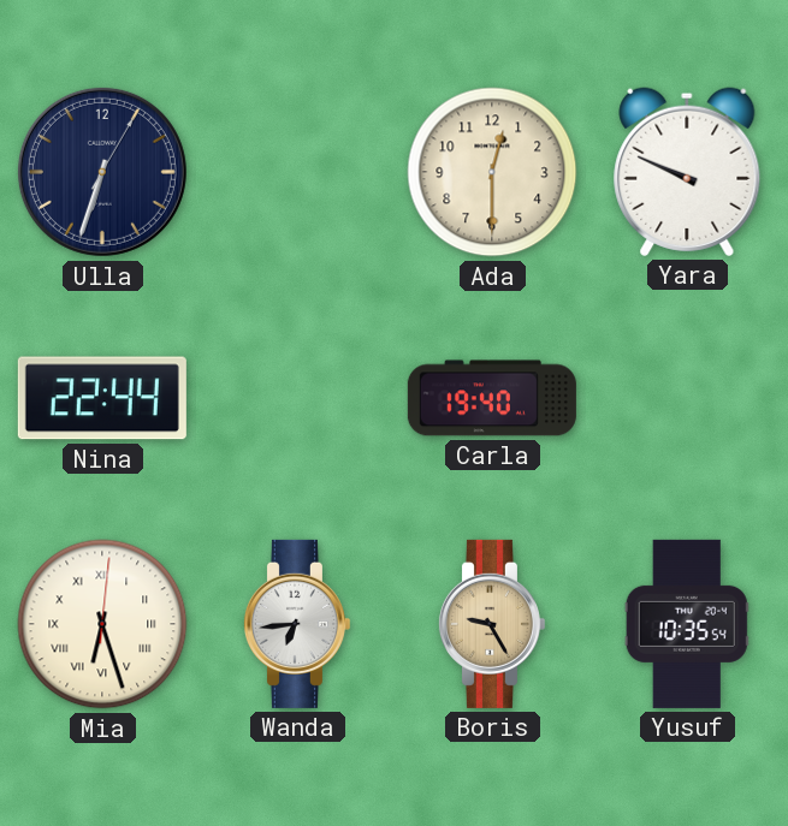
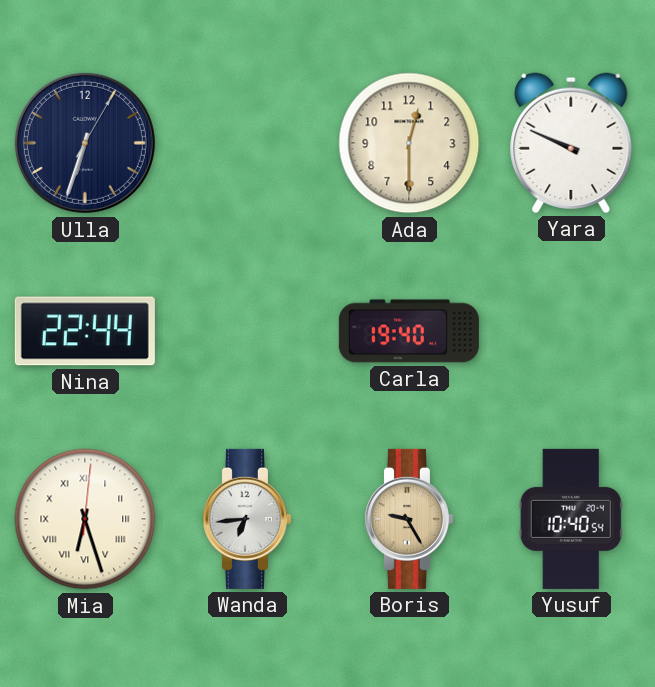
Yusuf: 10:35 -> 10:40
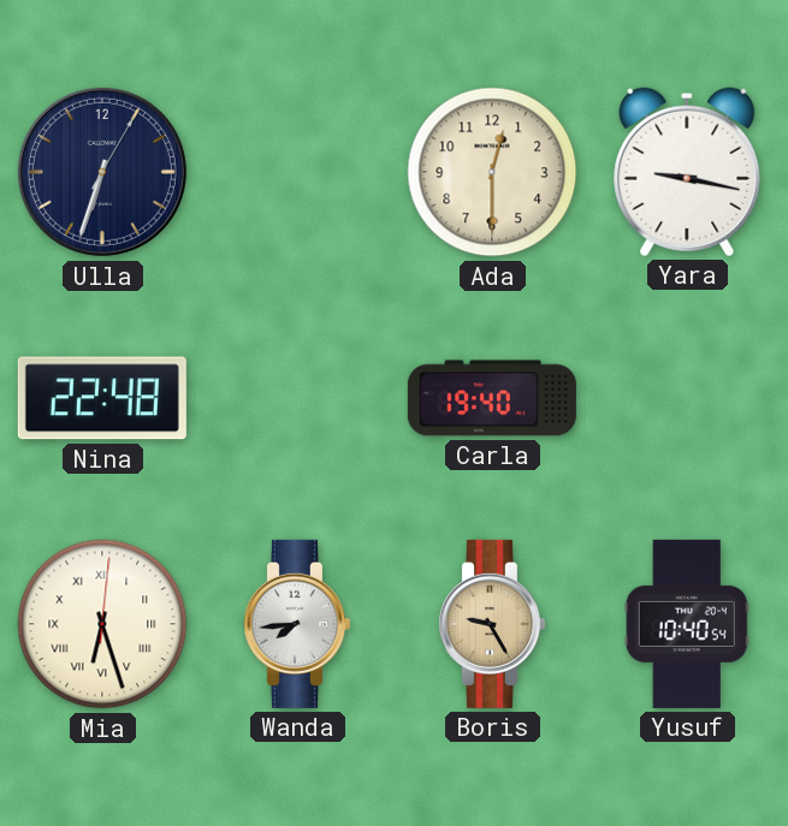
Yara: 9:49 -> 9:17
Nina: 22:44 -> 22:48
Wanda: 6:44 -> 7:44
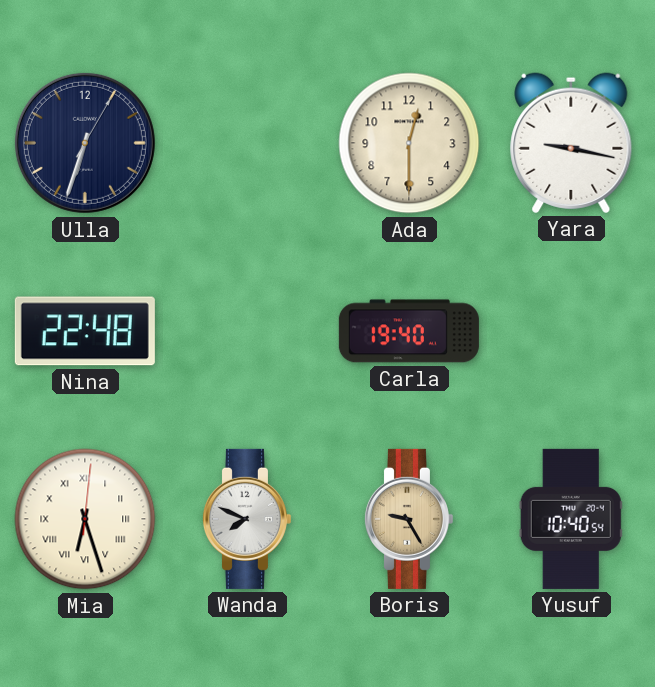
Wanda: 7:44 -> 7:49
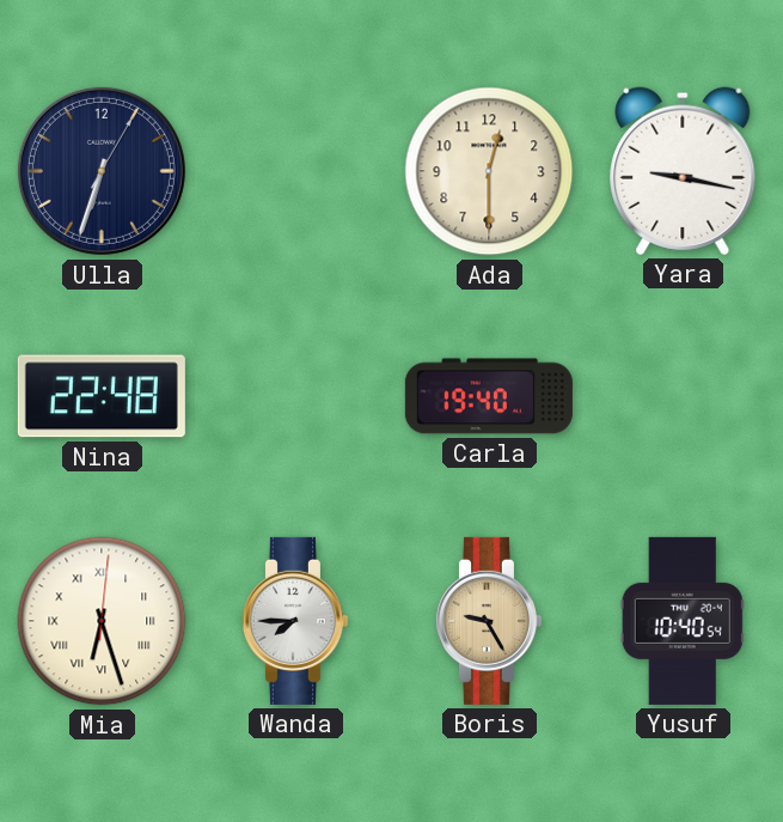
Wanda: 7:49 -> 7:45
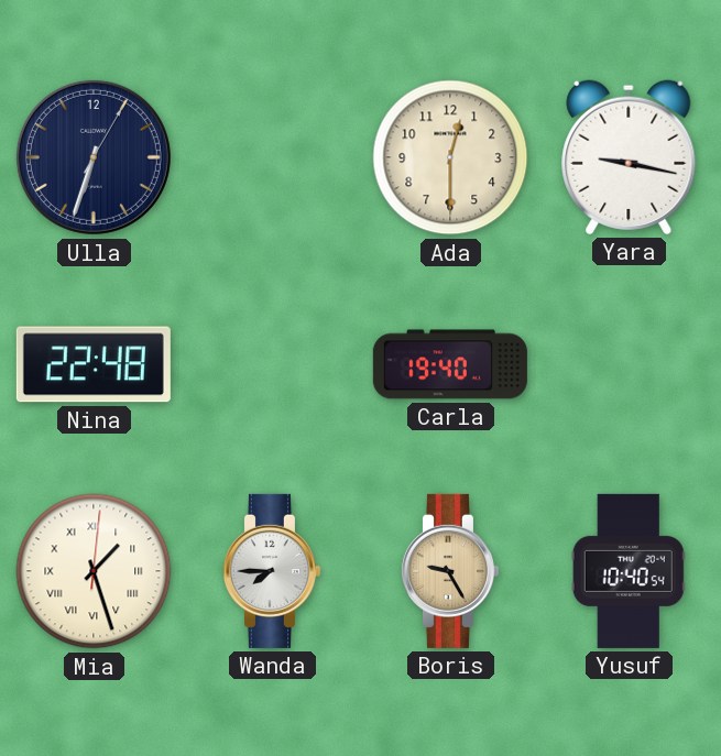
Mia: 6:27 -> 1:27
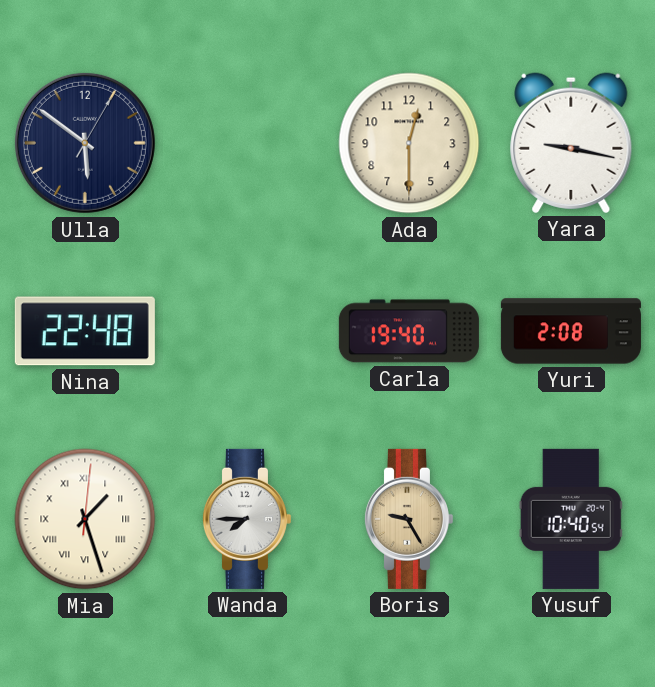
Ulla: 6:33 -> 5:51
Yuri: none -> 2:08
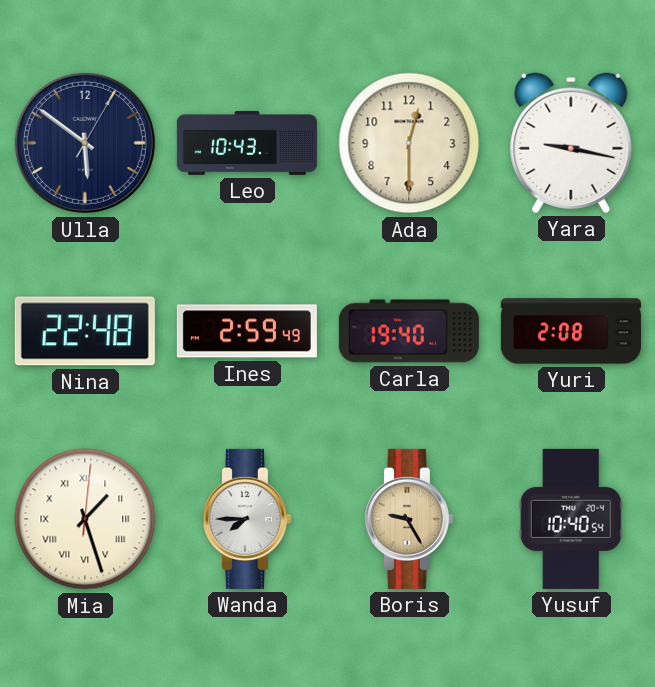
Leo: none -> 10:43
Ines: none -> 2:59
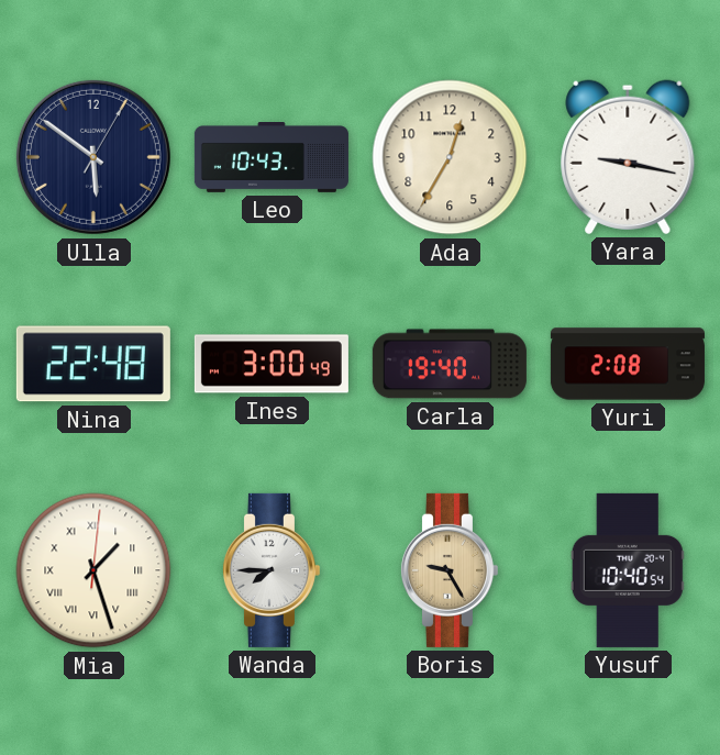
Ada: 12:30 -> 12:35
Ines: 2:59 -> 3:00
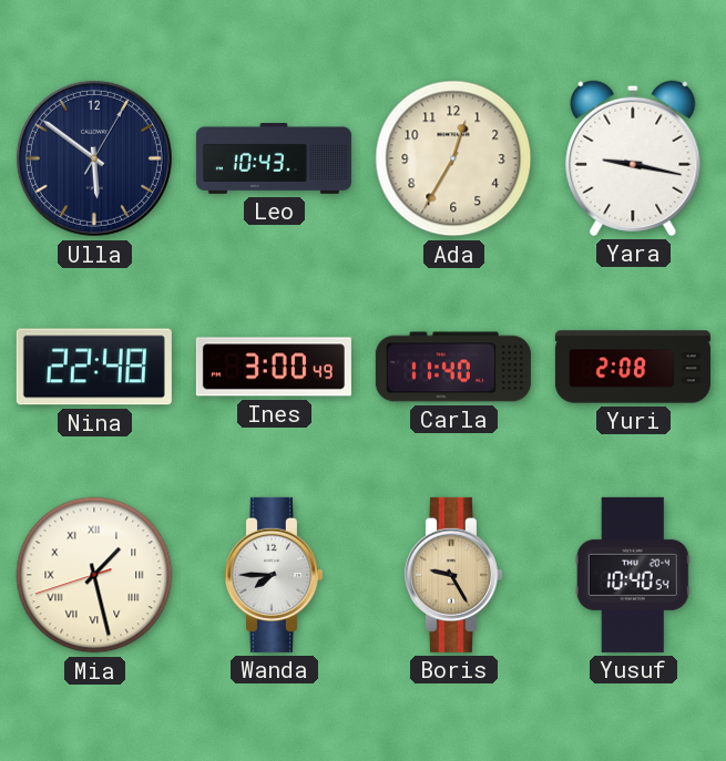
Carla: 19:40 -> 11:40
Mia: 1:27:01 -> 1:27:42
